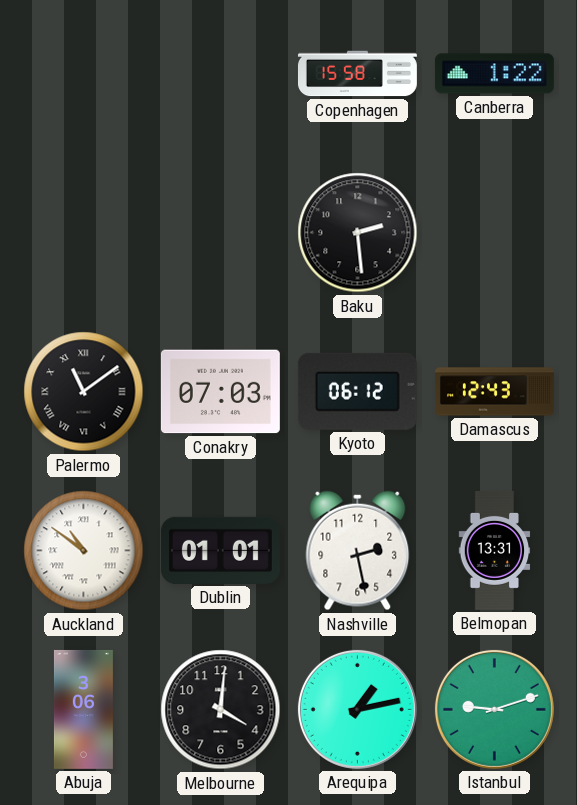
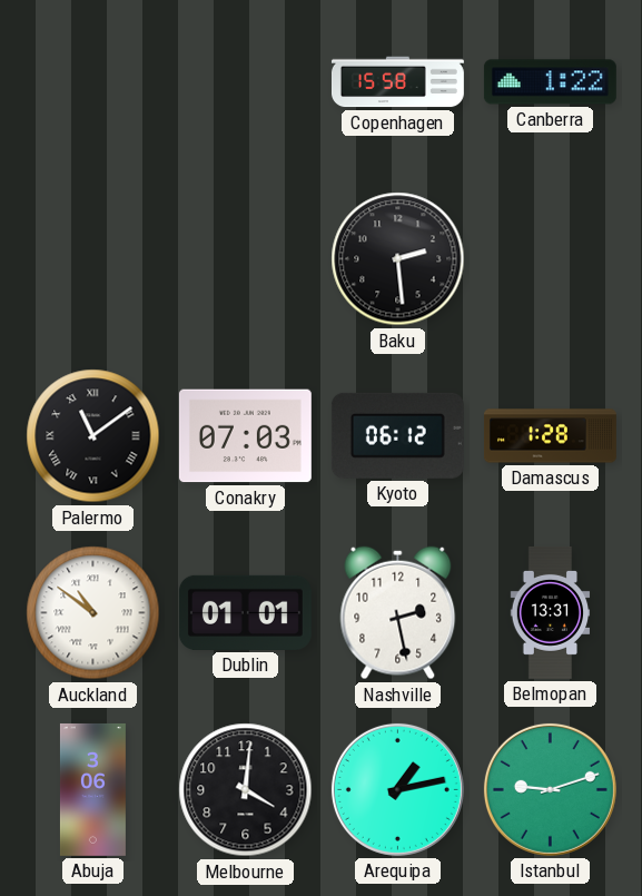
Damascus: 12:43 -> 1:28
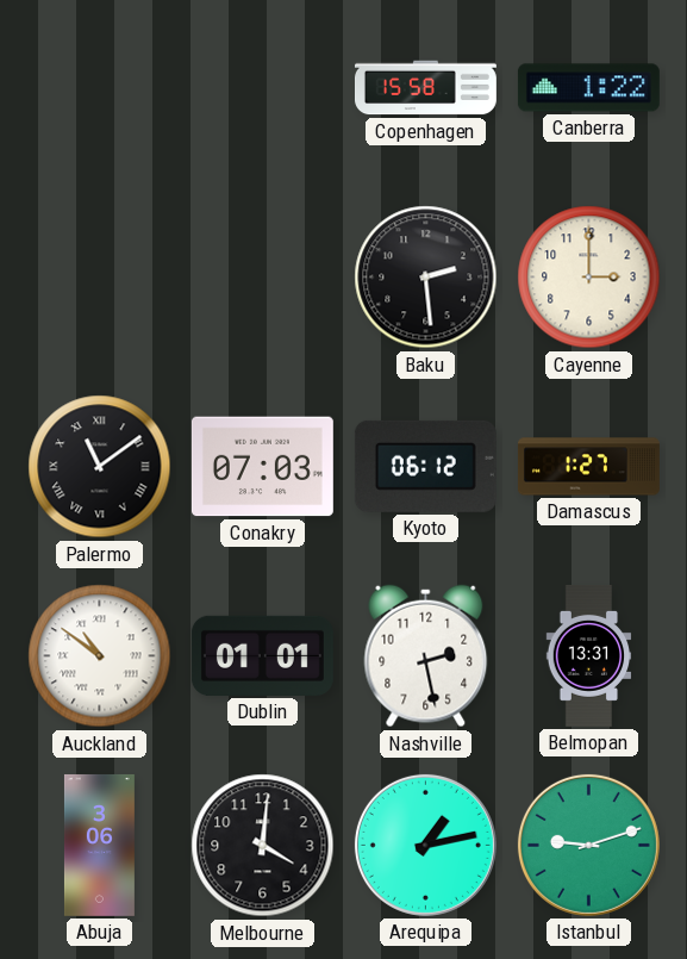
Cayenne: none -> 3:00
Damascus: 1:28 -> 1:27
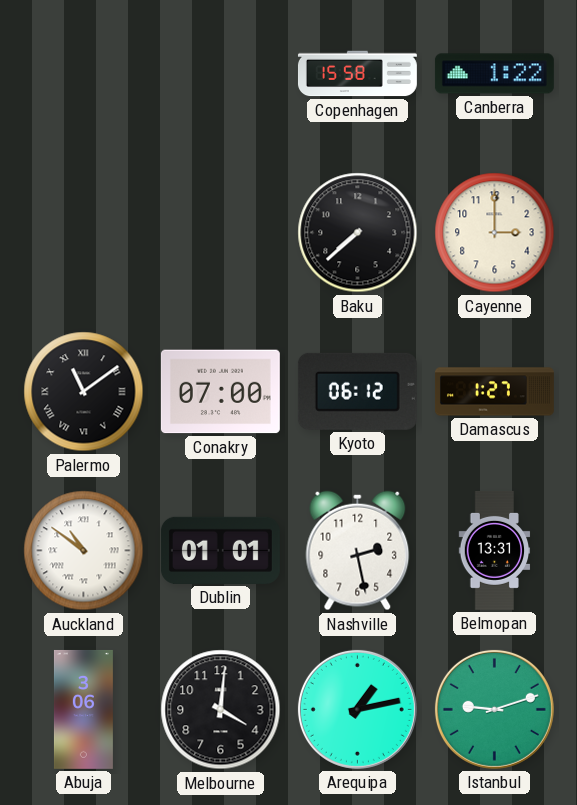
Baku: 2:29 -> 7:38
Conakry: 07:03 -> 07:00
